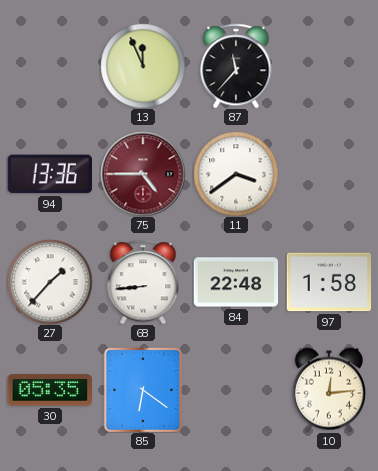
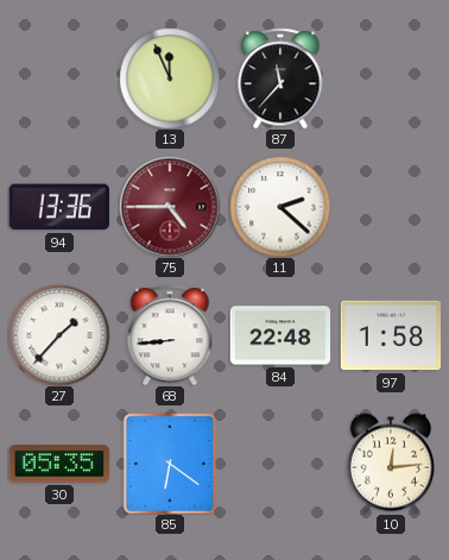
11: 3:39 -> 2:22
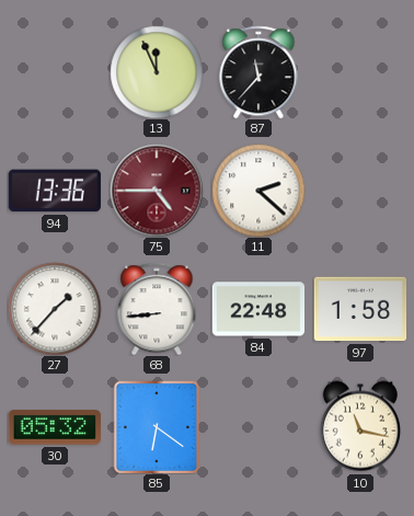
30: 05:35 -> 05:32
10: 12:14 -> 11:17
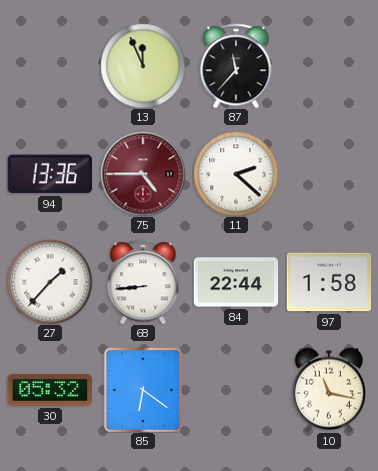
84: 22:48 -> 22:44
